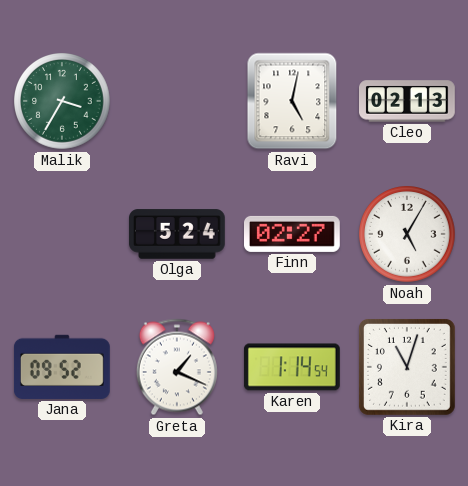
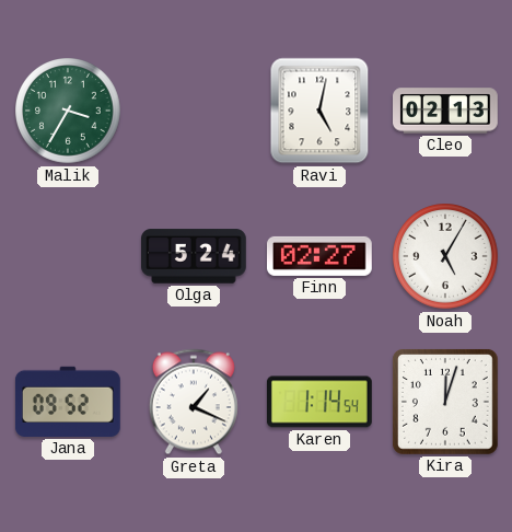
Kira: 11:03 -> 12:03
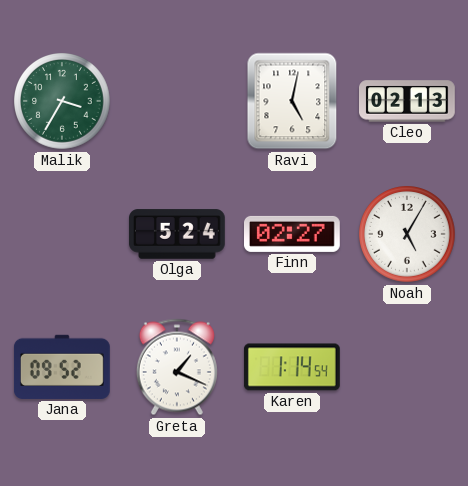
Kira: 12:03 -> none
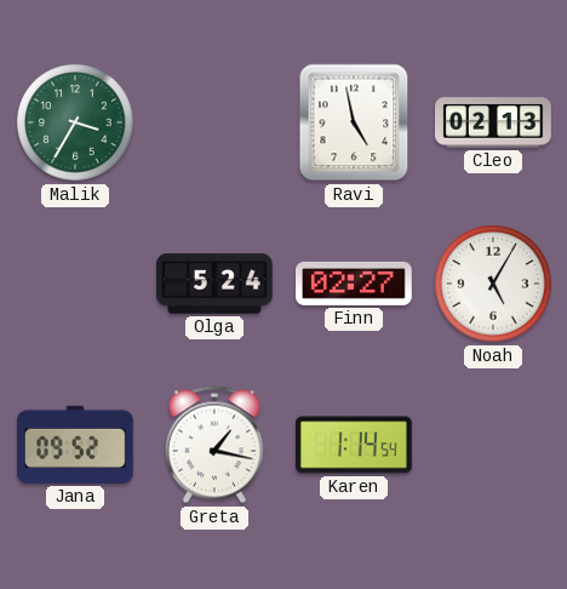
Ravi: 5:02 -> 4:58
Greta: 1:19 -> 1:17
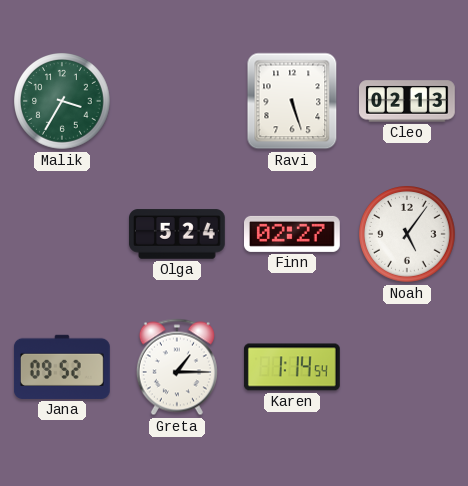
Ravi: 4:58 -> 5:27
Noah: 5:05 -> 5:06
Greta: 1:17 -> 1:15
